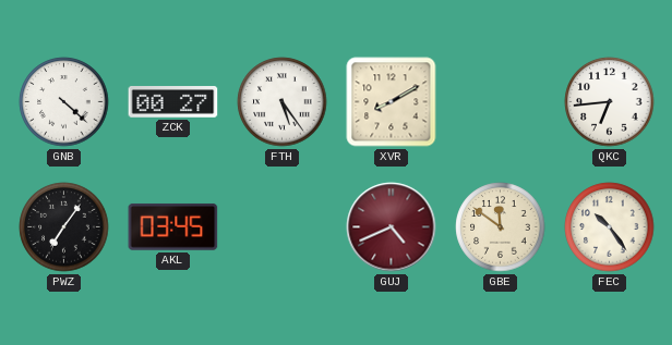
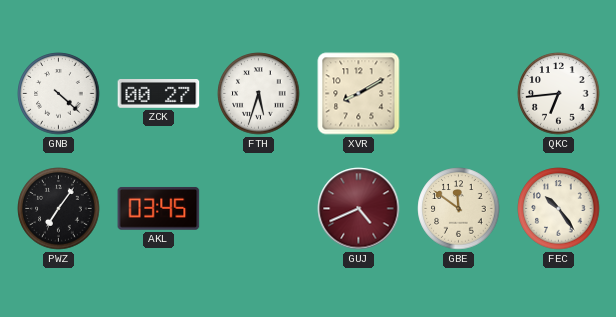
FTH: 5:24 -> 5:33
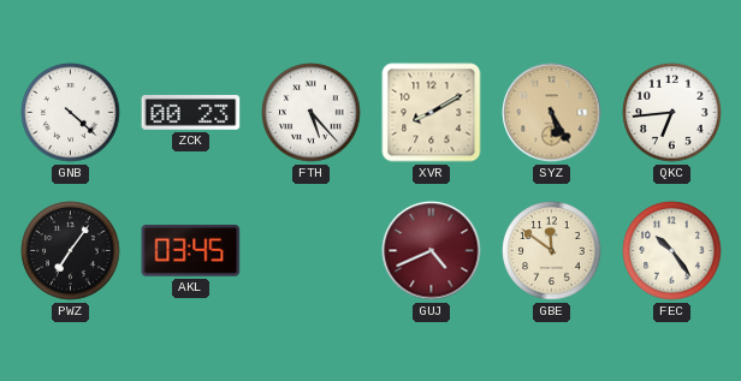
ZCK: 00:27 -> 00:23
FTH: 5:33 -> 5:23
SYZ: none -> 5:25
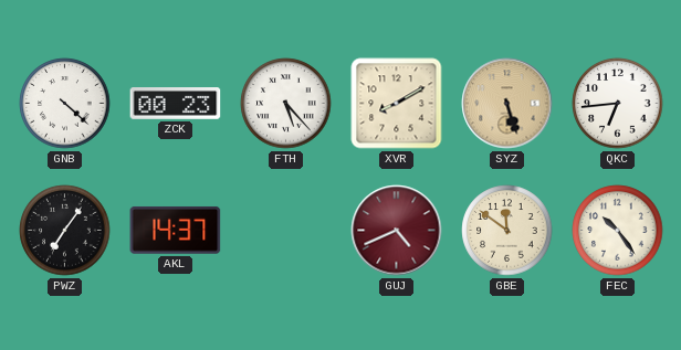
SYZ: 5:25 -> 5:27
AKL: 03:45 -> 14:37
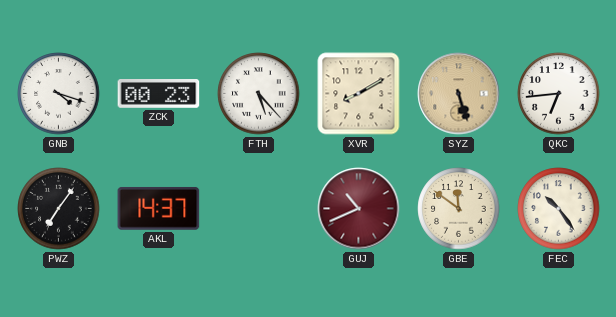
GNB: 4:22 -> 4:18
GUJ: 4:41 -> 10:41
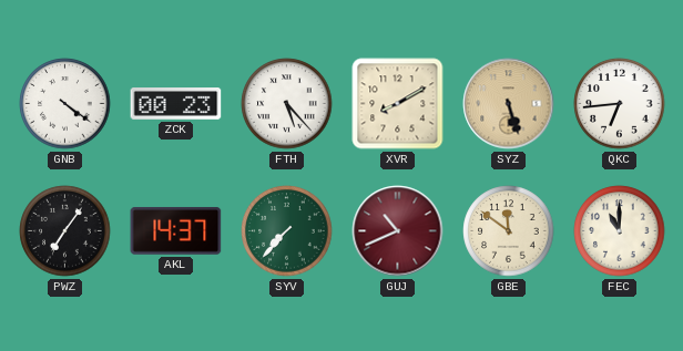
GNB: 4:18 -> 4:21
SYV: none -> 7:37
FEC: 10:24 -> 11:00
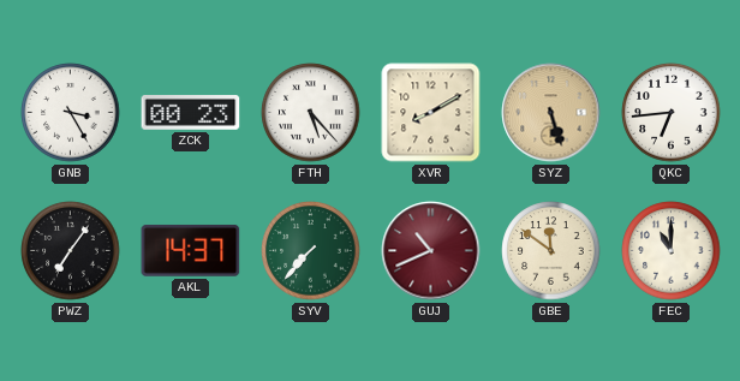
GNB: 4:21 -> 3:25
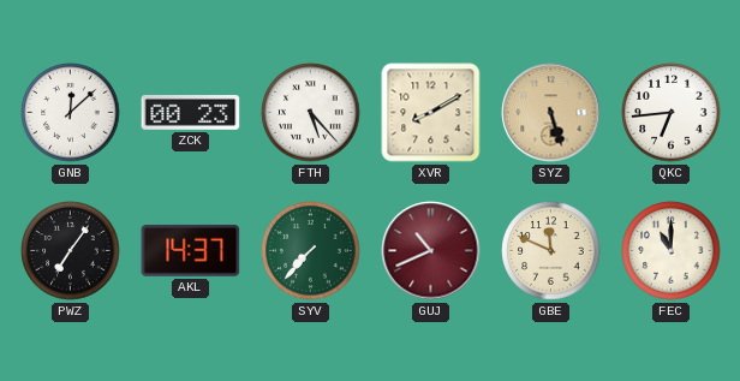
GNB: 3:25 -> 12:08
GBE: 11:51 -> 11:49
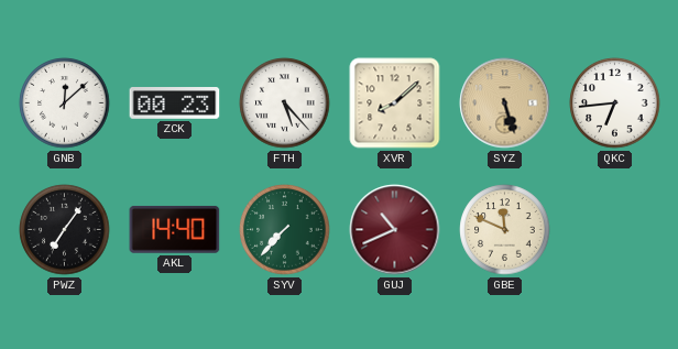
XVR: 8:10 -> 8:08
AKL: 14:37 -> 14:40
FEC: 11:00 -> none
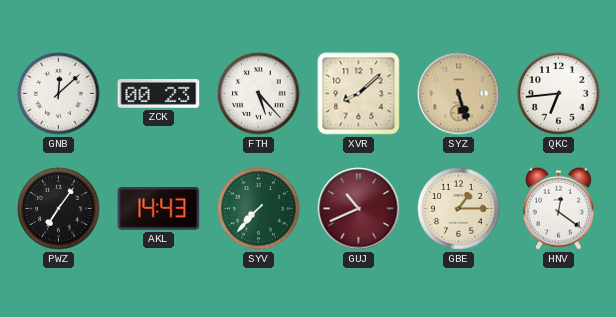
AKL: 14:40 -> 14:43
GBE: 11:49 -> 1:15
HNV: none -> 12:21
